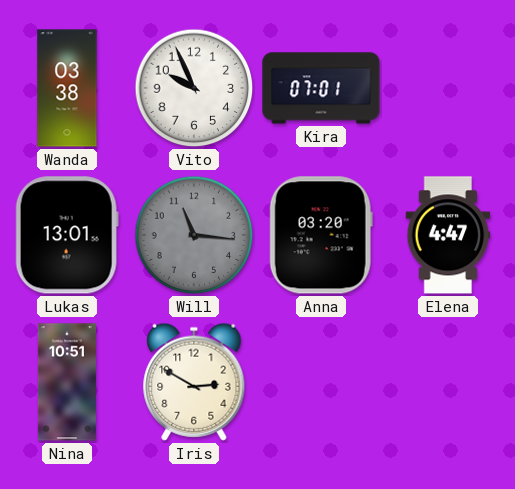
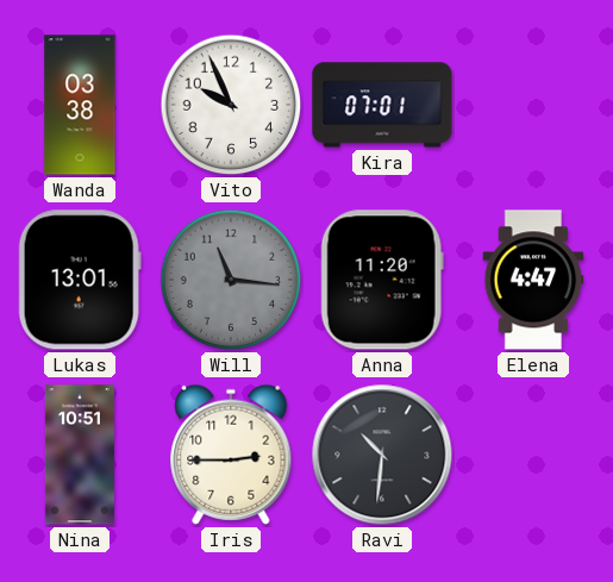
Anna: 03:20 -> 11:20
Iris: 2:50 -> 2:45
Ravi: none -> 10:31
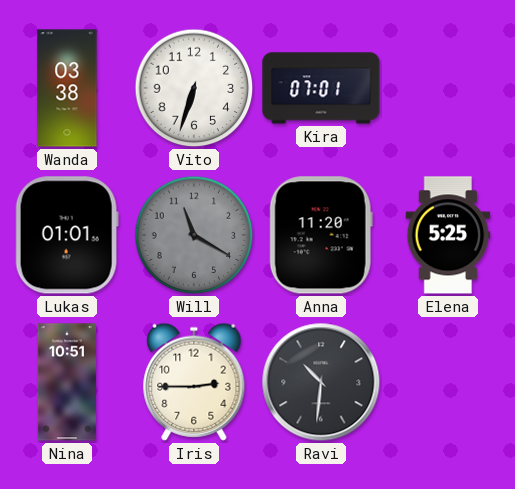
Vito: 9:56 -> 6:33
Lukas: 13:01 -> 01:01
Will: 11:16 -> 11:20
Elena: 4:47 -> 5:25
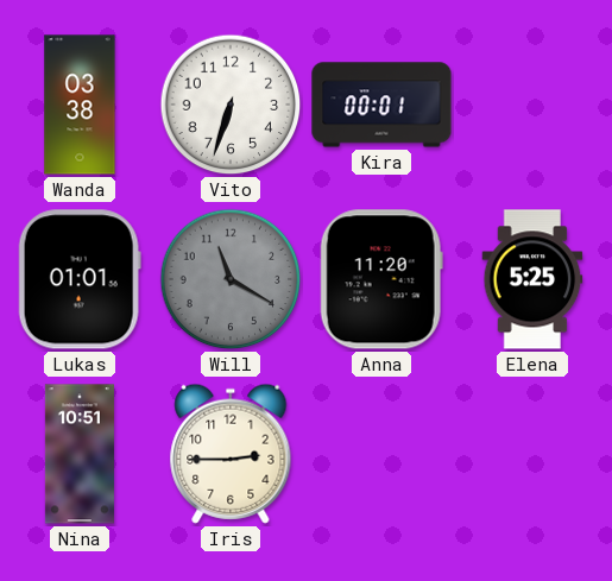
Kira: 07:01 -> 00:01
Ravi: 10:31 -> none
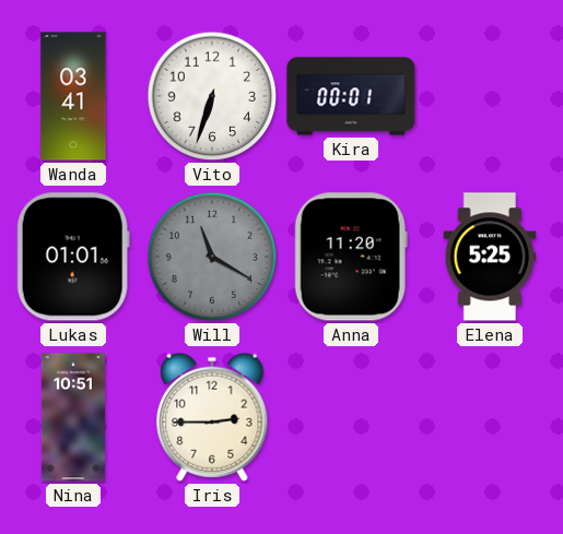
Wanda: 03:38 -> 03:41
